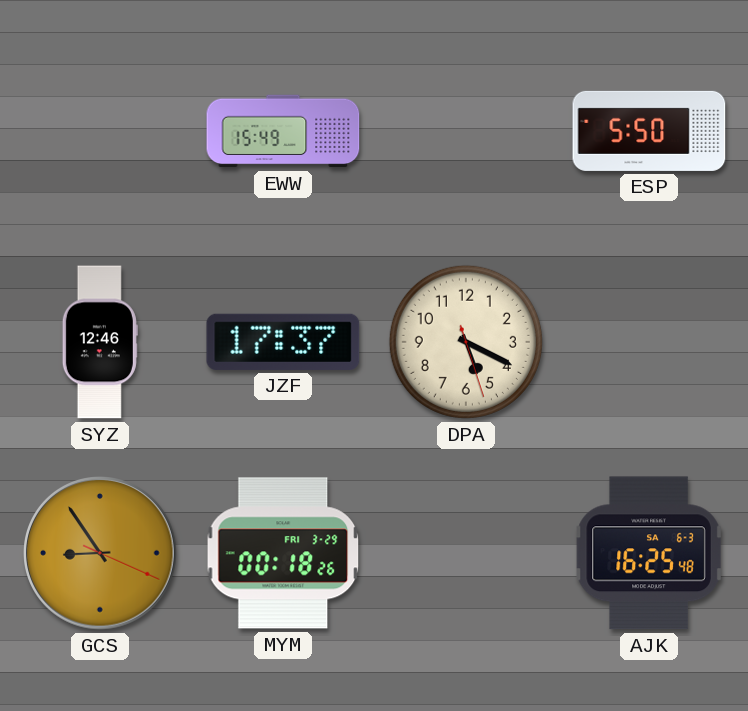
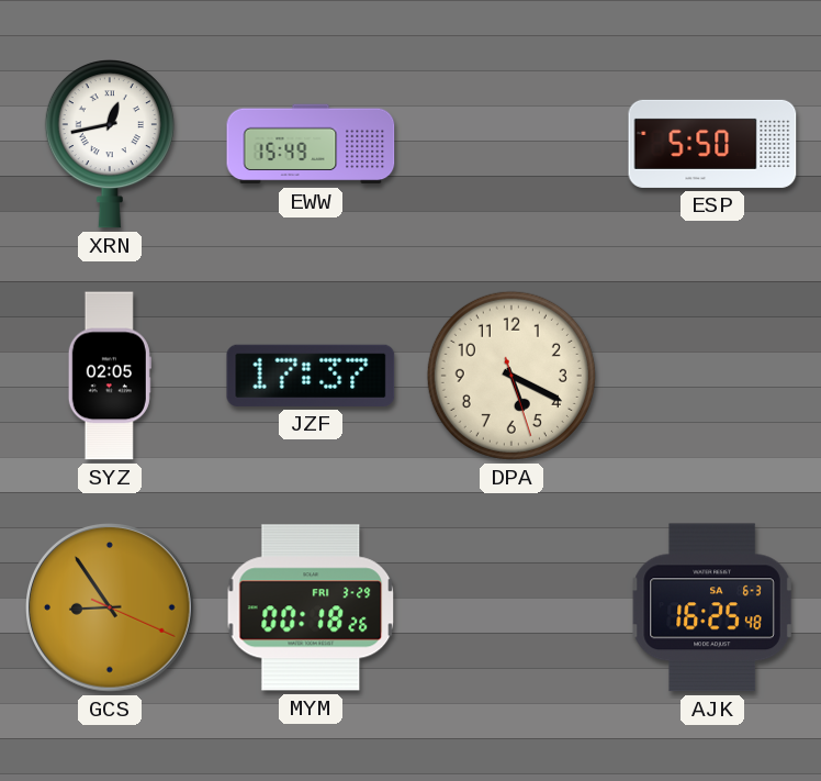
XRN: none -> 12:43
SYZ: 12:46 -> 02:05
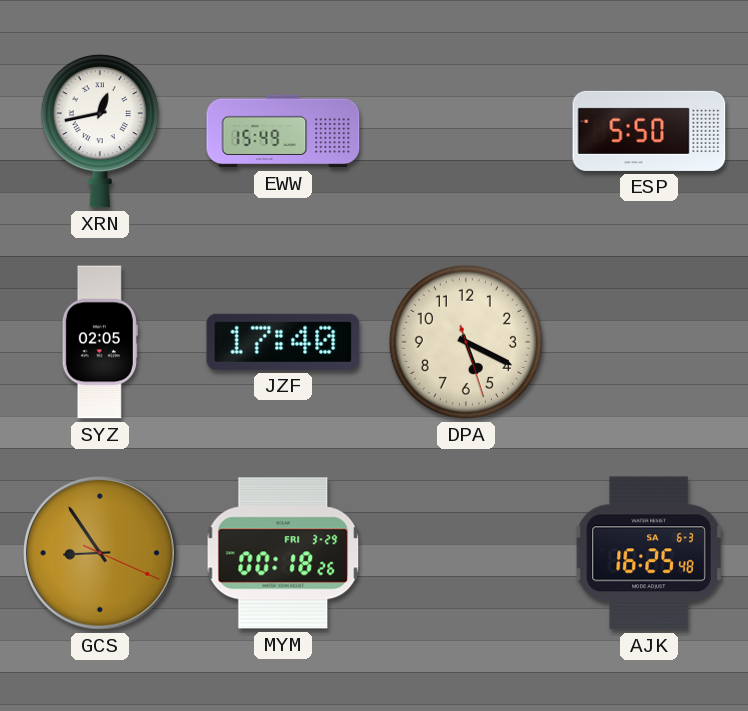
JZF: 17:37 -> 17:40
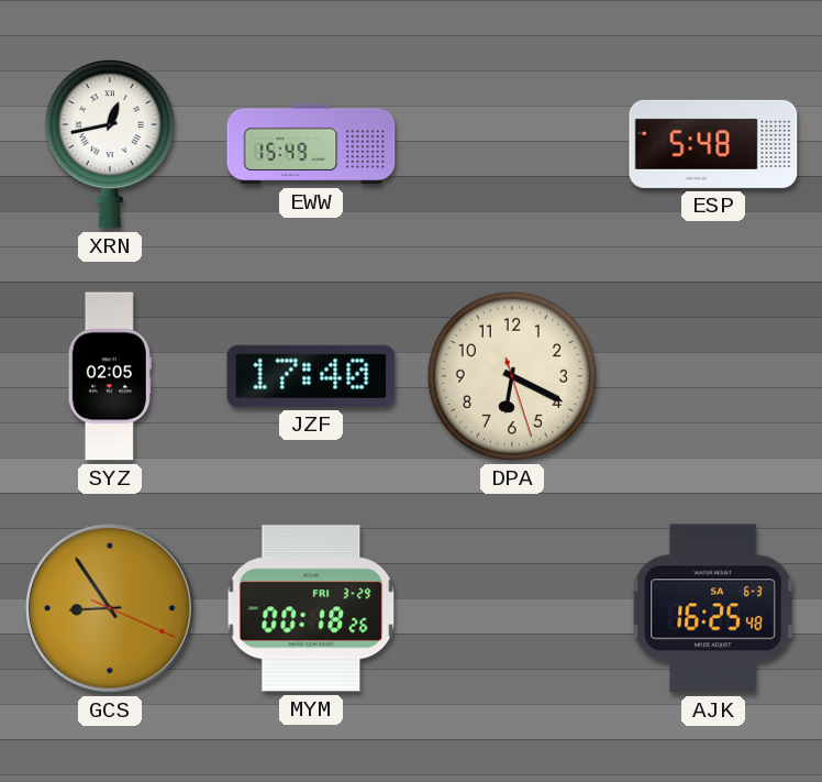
ESP: 5:50 -> 5:48
DPA: 5:19 -> 6:19
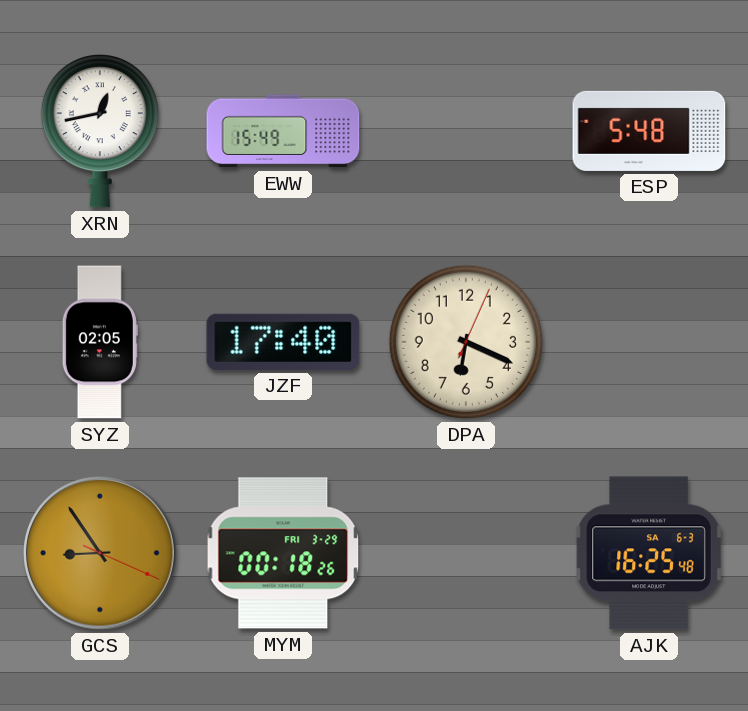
DPA: 6:19:27 -> 6:19:04
